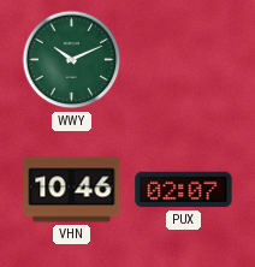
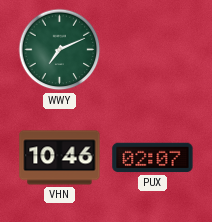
WWY: 10:11 -> 7:11
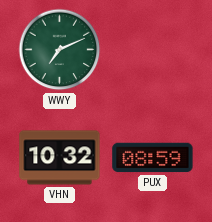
VHN: 10:46 -> 10:32
PUX: 02:07 -> 08:59
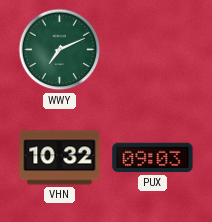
PUX: 08:59 -> 09:03
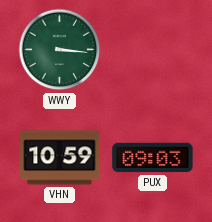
WWY: 7:11 -> 3:16
VHN: 10:32 -> 10:59
